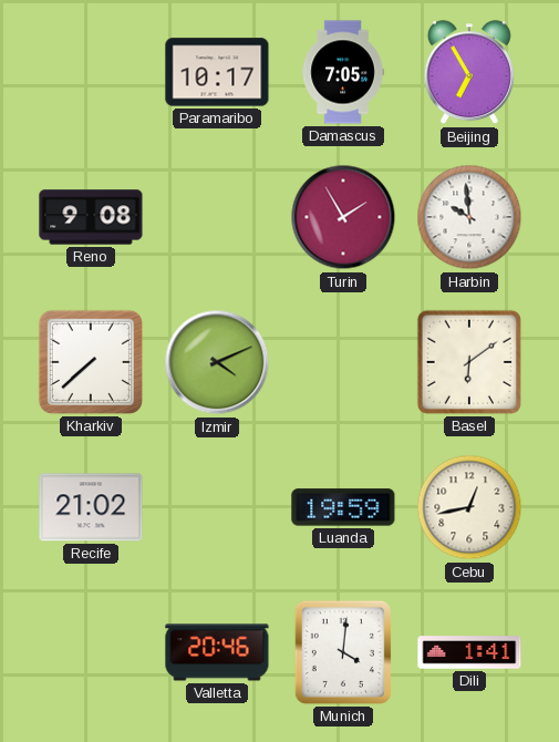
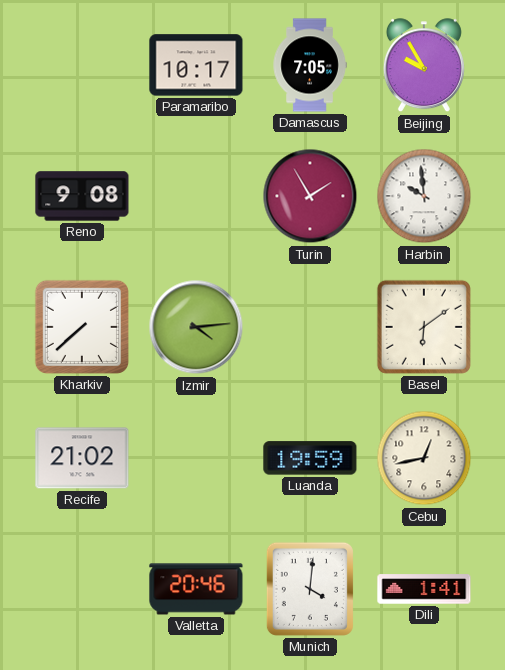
Beijing: 6:55 -> 9:55
Izmir: 4:11 -> 4:14
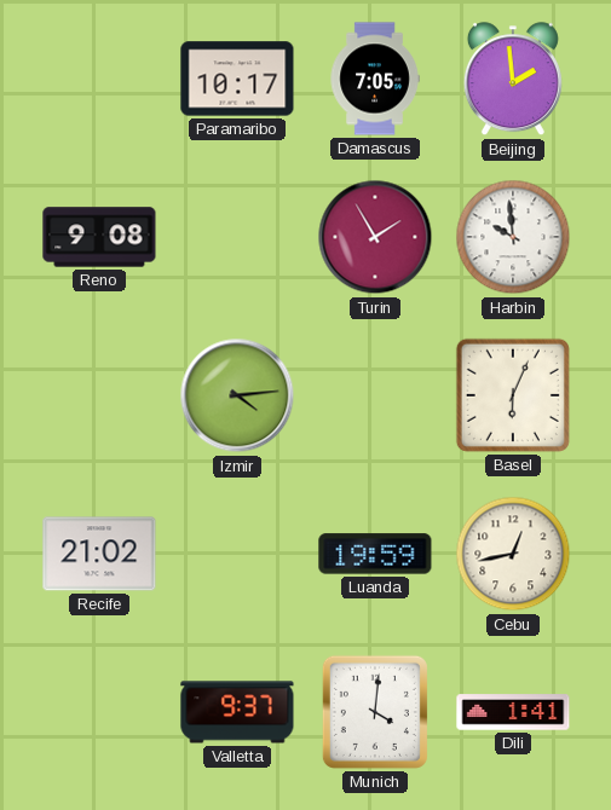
Beijing: 9:55 -> 1:59
Kharkiv: 7:38 -> none
Basel: 6:09 -> 6:04
Valletta: 20:46 -> 9:37
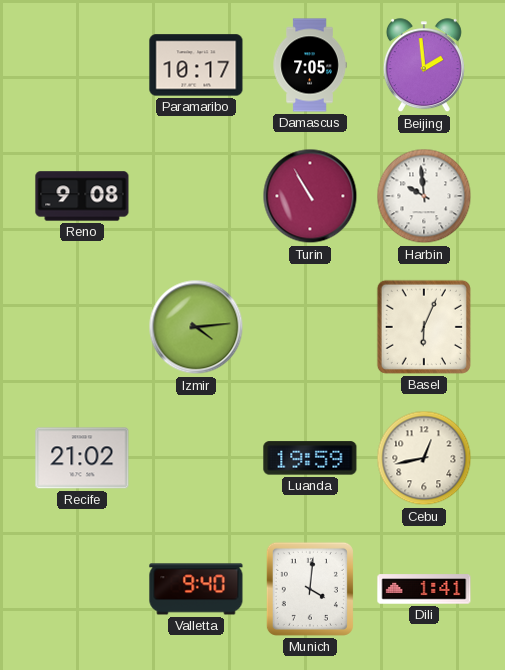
Turin: 1:55 -> 10:55
Valletta: 9:37 -> 9:40
